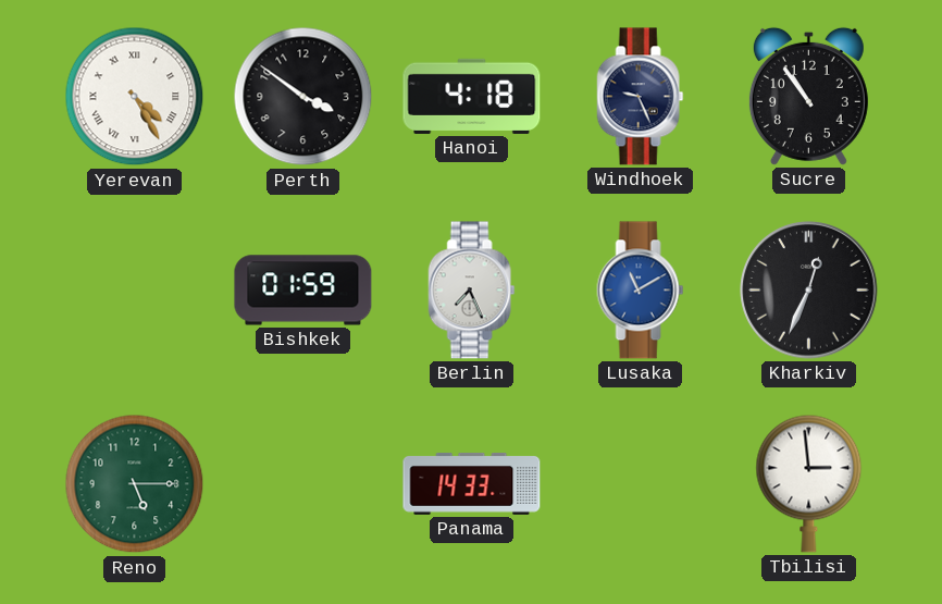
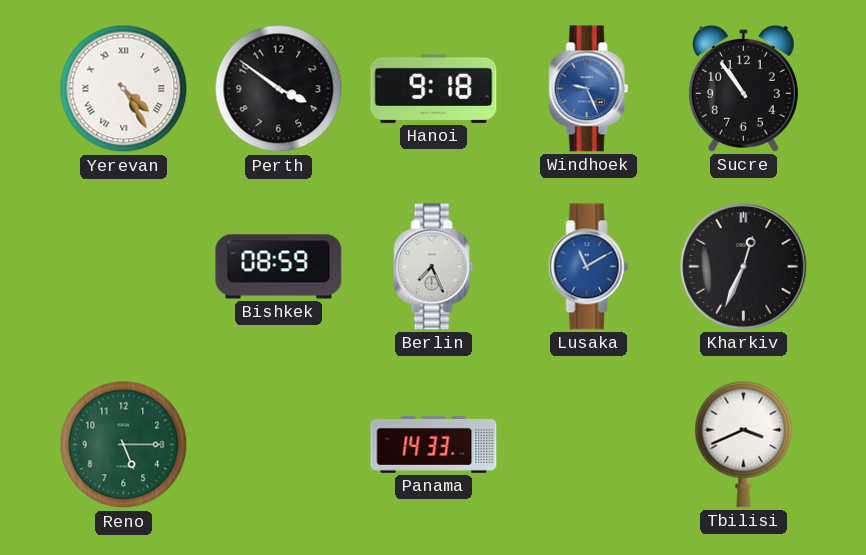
Hanoi: 4:18 -> 9:18
Windhoek dial: navy -> blue
Bishkek: 01:59 -> 08:59
Tbilisi: 2:59 -> 3:41
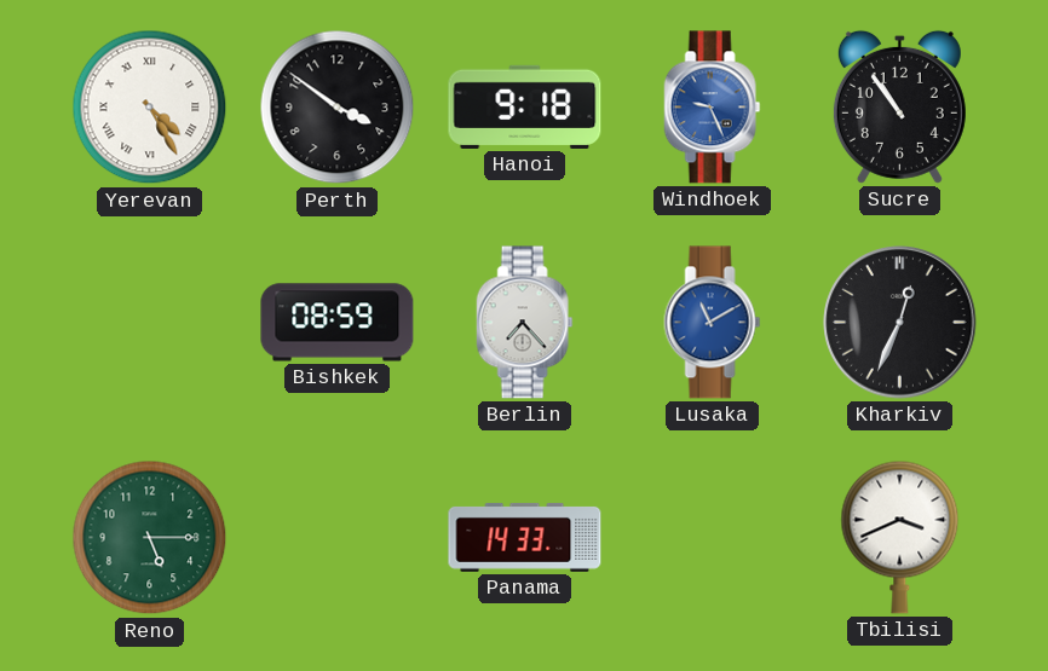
Berlin: 7:26 -> 7:23
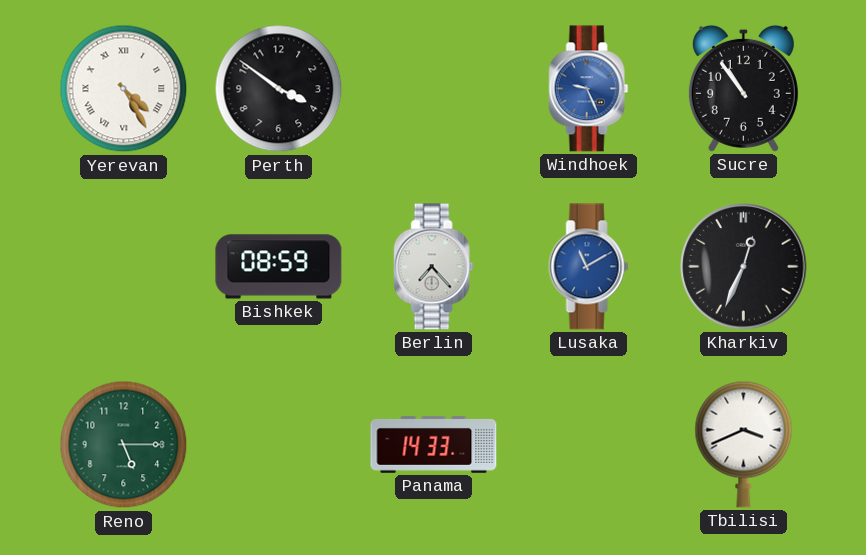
Hanoi: 9:18 -> none
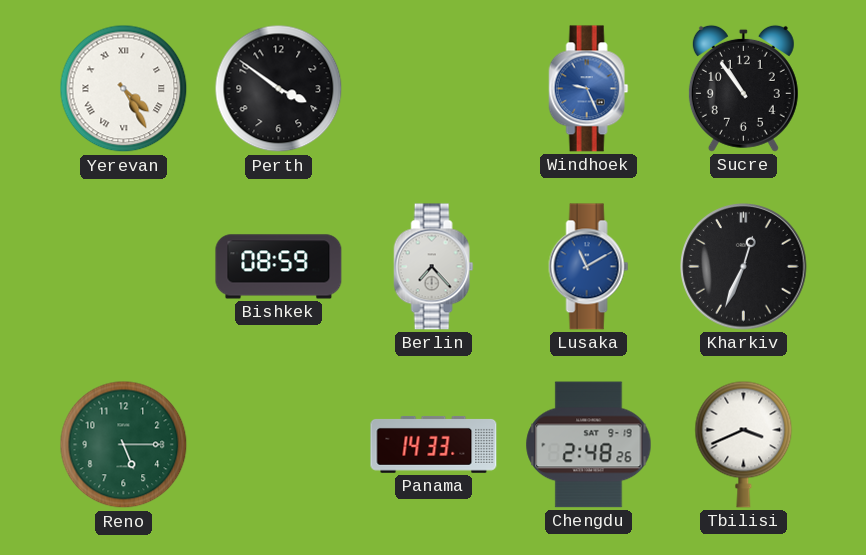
Chengdu: none -> 2:48
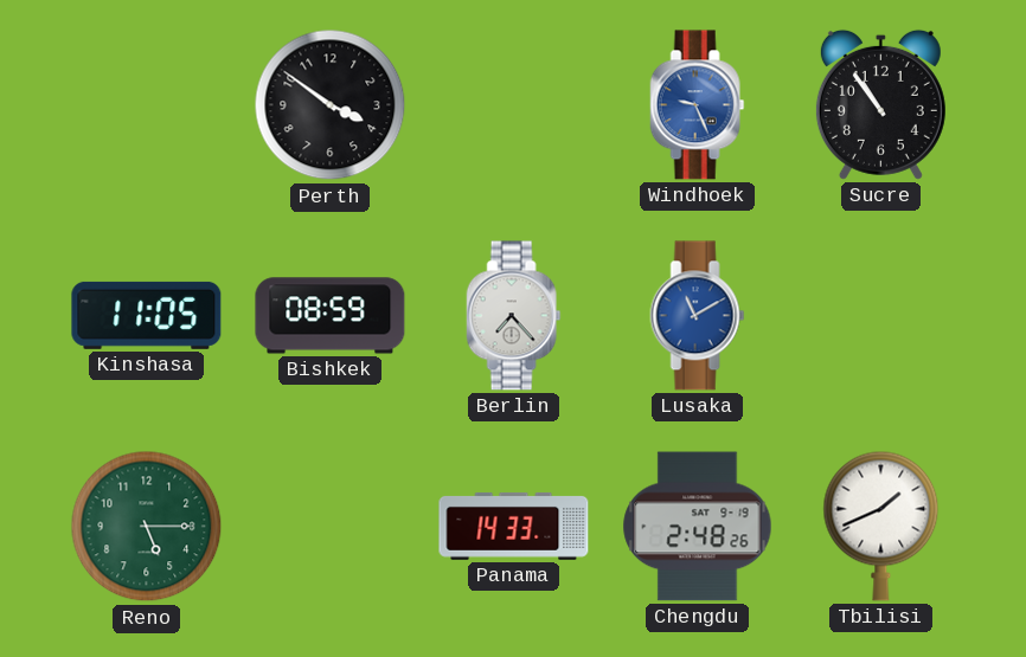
Yerevan: 4:25 -> none
Kinshasa: none -> 11:05
Kharkiv: 12:34 -> none
Tbilisi: 3:41 -> 1:41
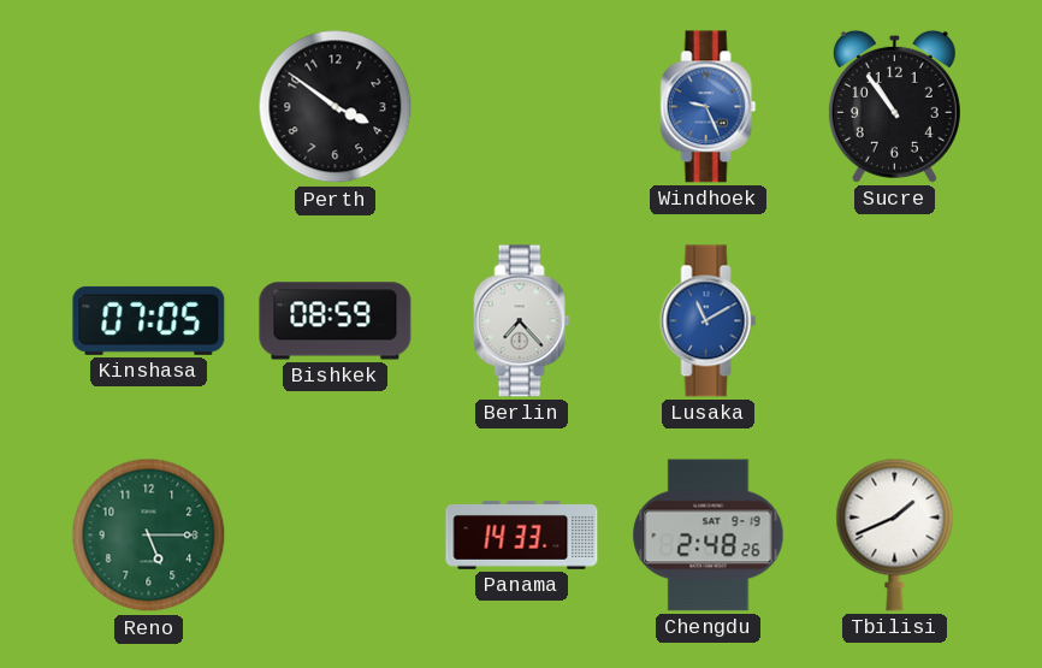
Kinshasa: 11:05 -> 07:05
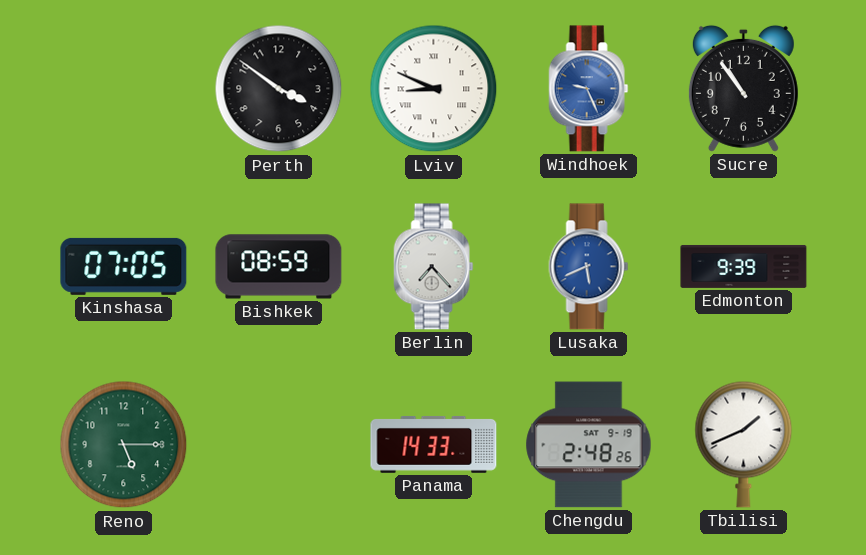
Lviv: none -> 8:49
Lusaka: 11:10 -> 5:41
Edmonton: none -> 9:39
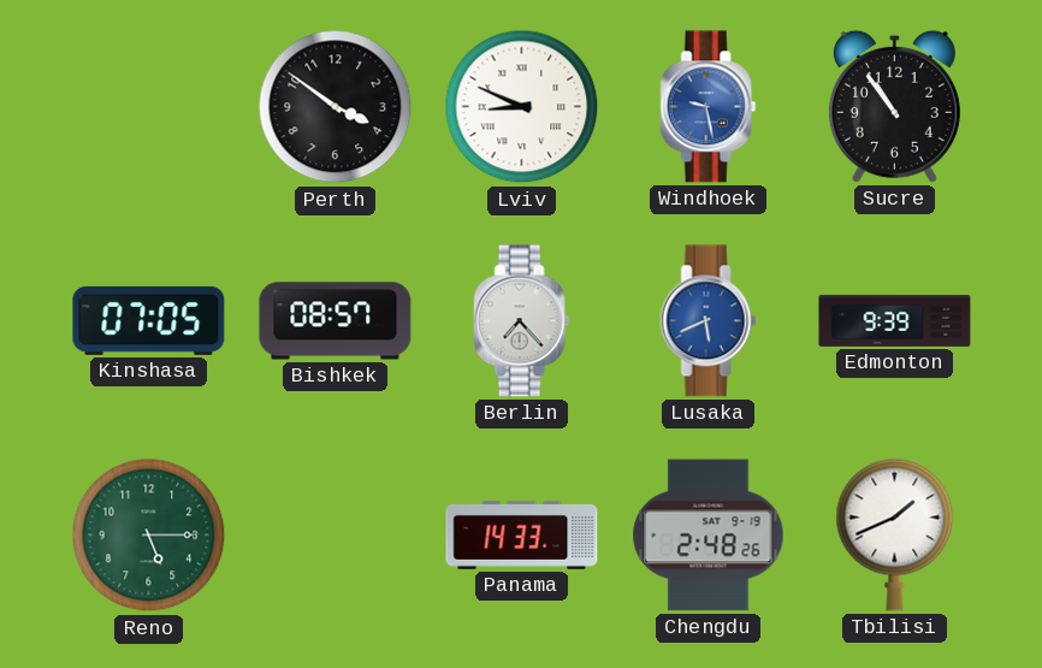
Windhoek: 9:26 -> 9:28
Bishkek: 08:59 -> 08:57
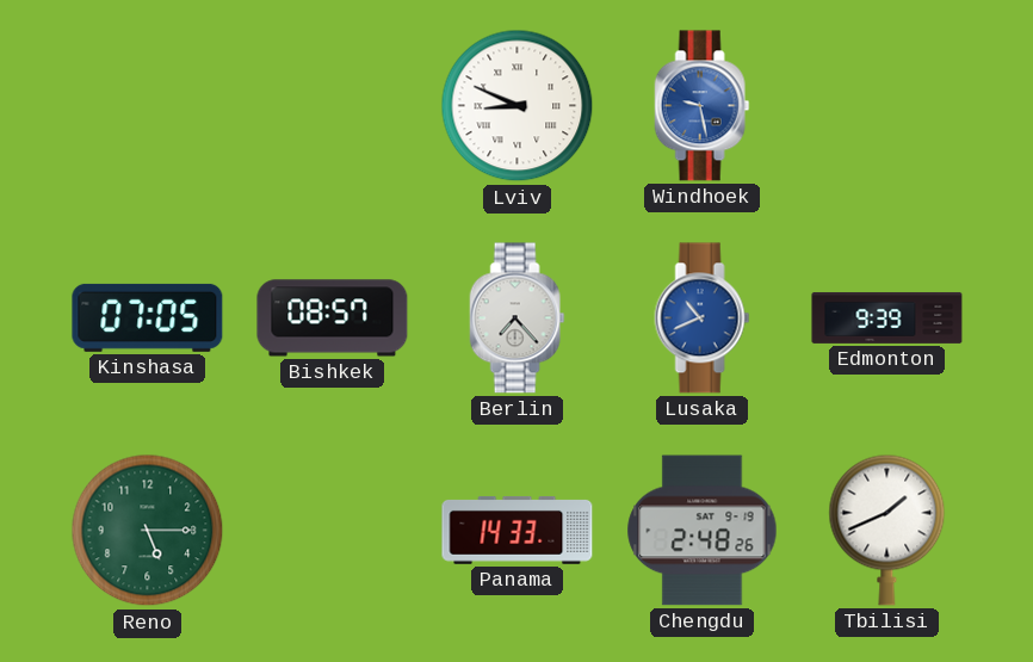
Perth: 3:51 -> none
Sucre: 10:54 -> none
Lusaka: 5:41 -> 10:41
